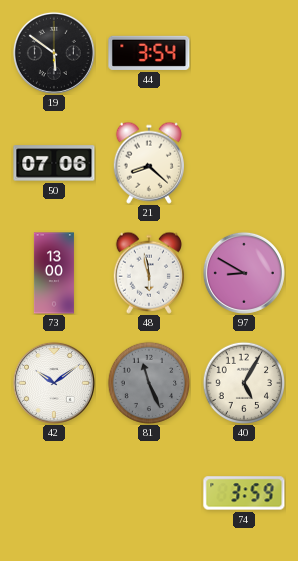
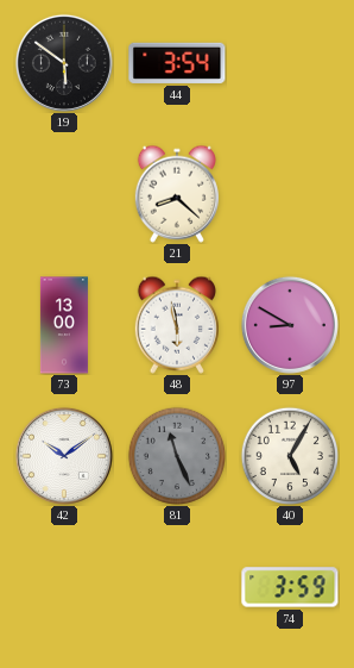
50: 07:06 -> none
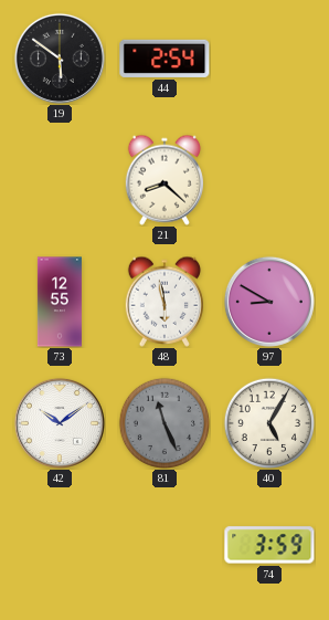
44: 3:54 -> 2:54
73: 13:00 -> 12:55
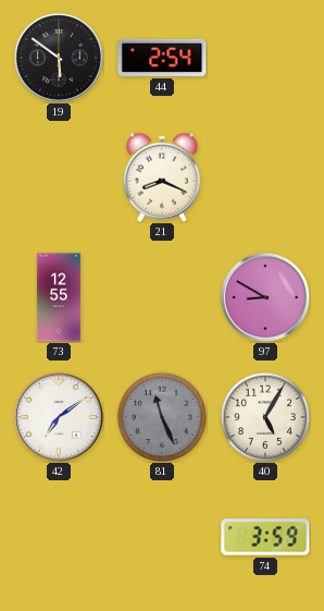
21: 8:22 -> 8:19
48: 5:58 -> none
42: 10:09 -> 7:09
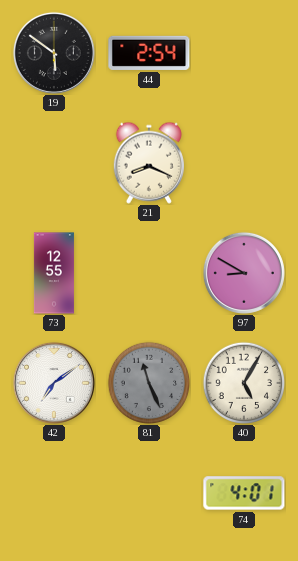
74: 3:59 -> 4:01
